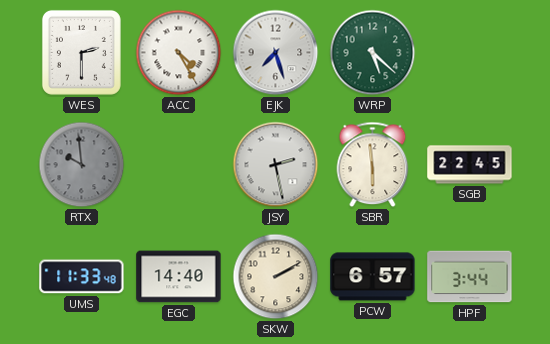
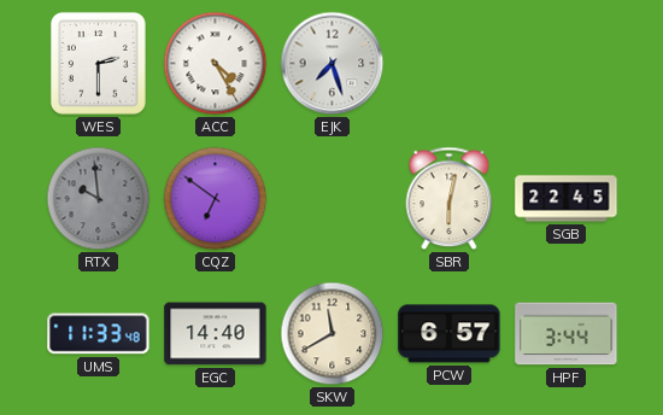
WRP: 5:22 -> none
CQZ: none -> 6:51
JSY: 2:28 -> none
SBR: 5:59 -> 6:02
SKW: 2:10 -> 11:40
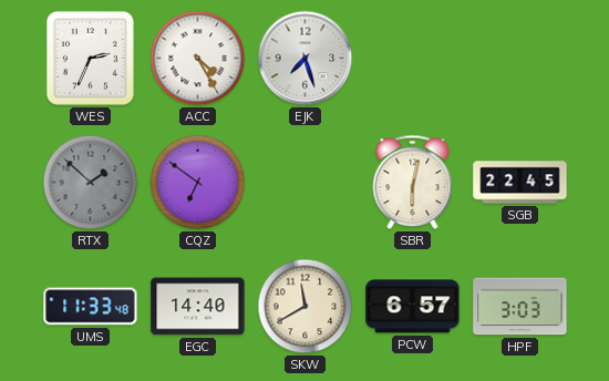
WES: 2:30 -> 2:34
RTX: 9:59 -> 1:52
HPF: 3:44 -> 3:03
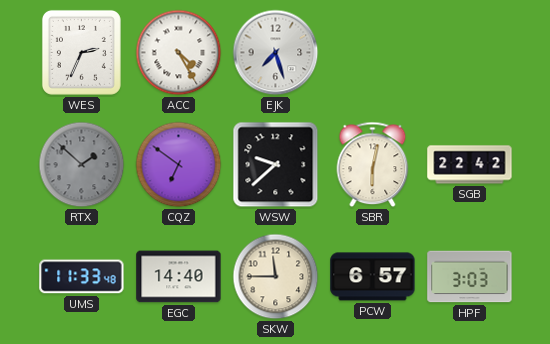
WSW: none -> 9:38
SGB: 22:45 -> 22:42
SKW: 11:40 -> 11:45
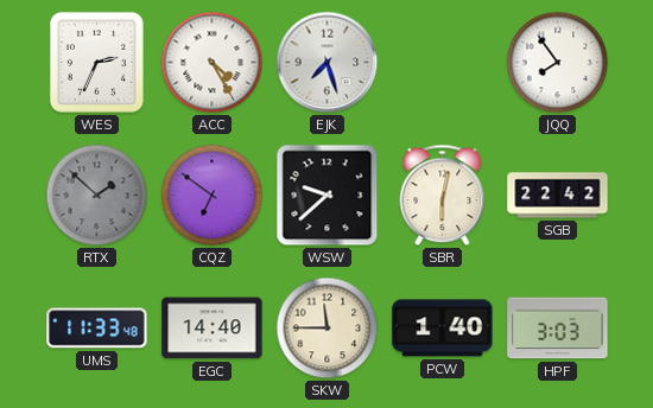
JQQ: none -> 7:54
PCW: 6:57 -> 1:40
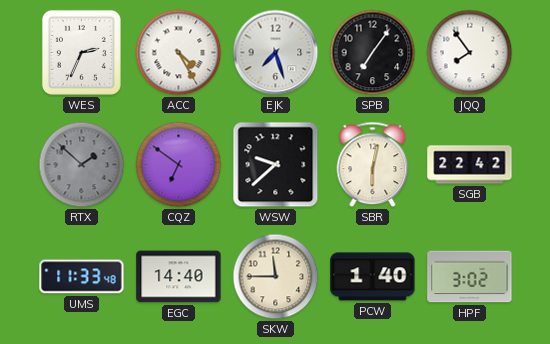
SPB: none -> 7:06
HPF: 3:03 -> 3:02
